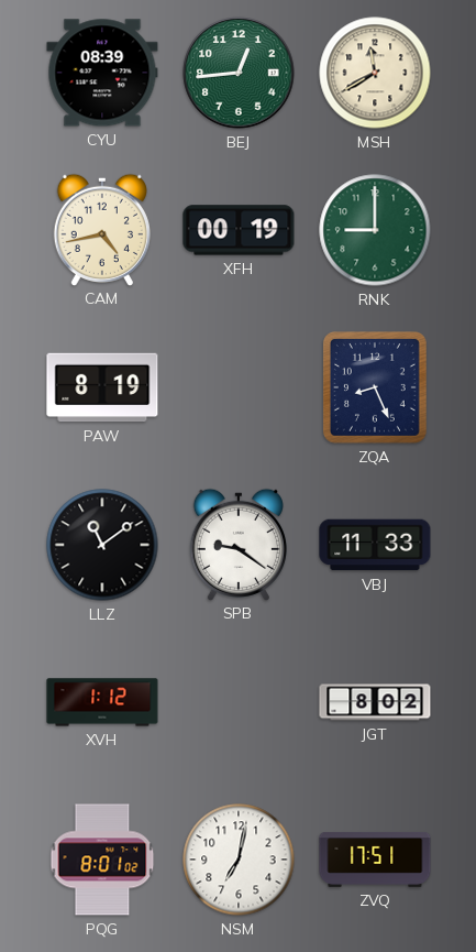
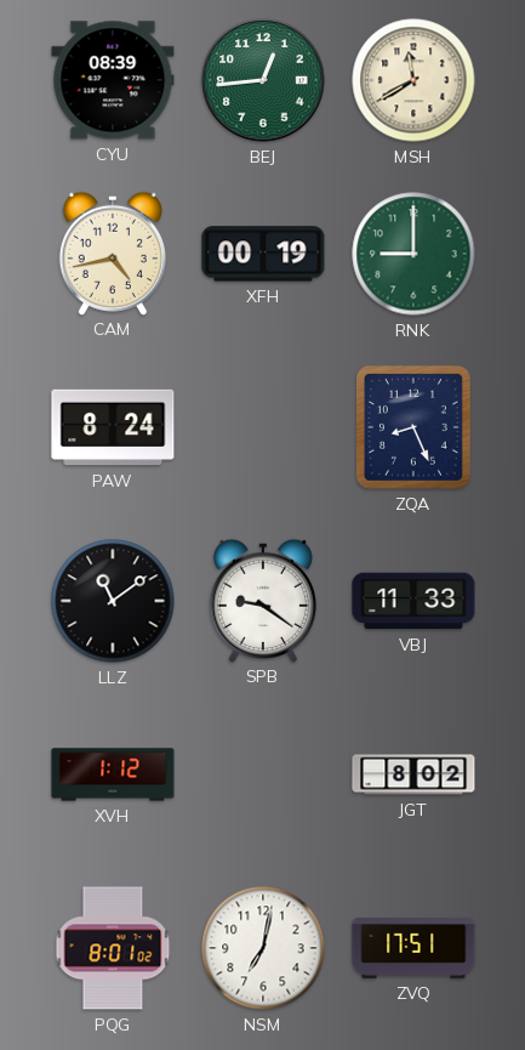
PAW: 8:19 -> 8:24
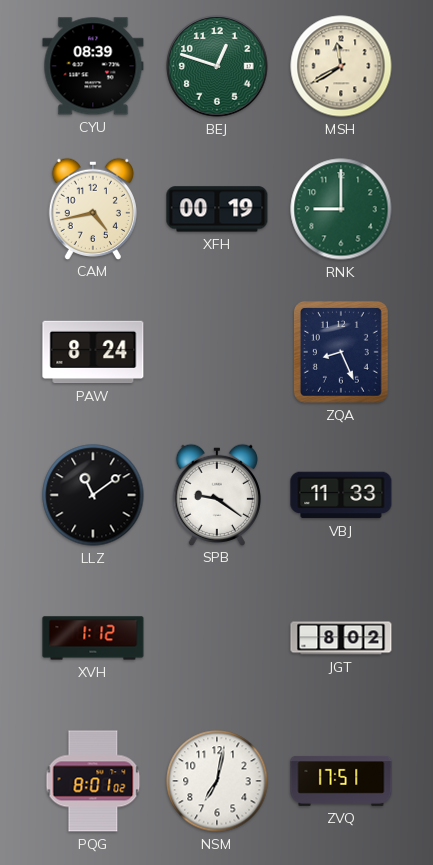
BEJ: 12:44 -> 12:48
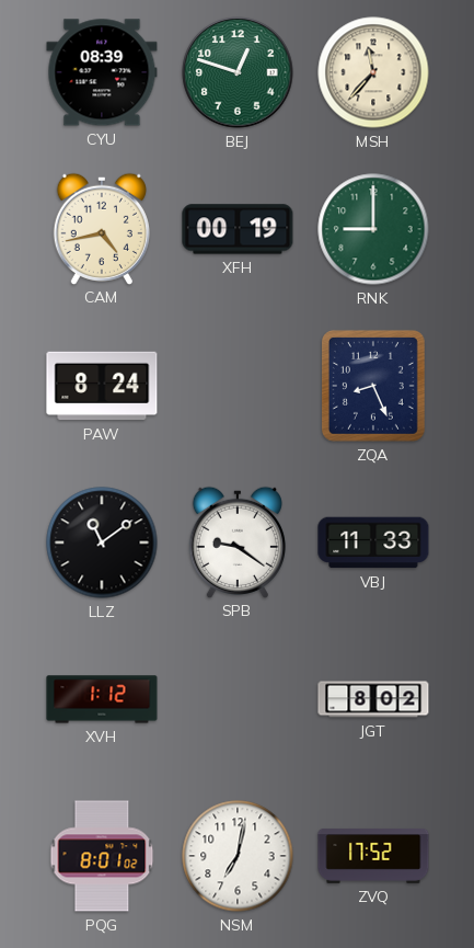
MSH: 11:40 -> 11:37
ZVQ: 17:51 -> 17:52
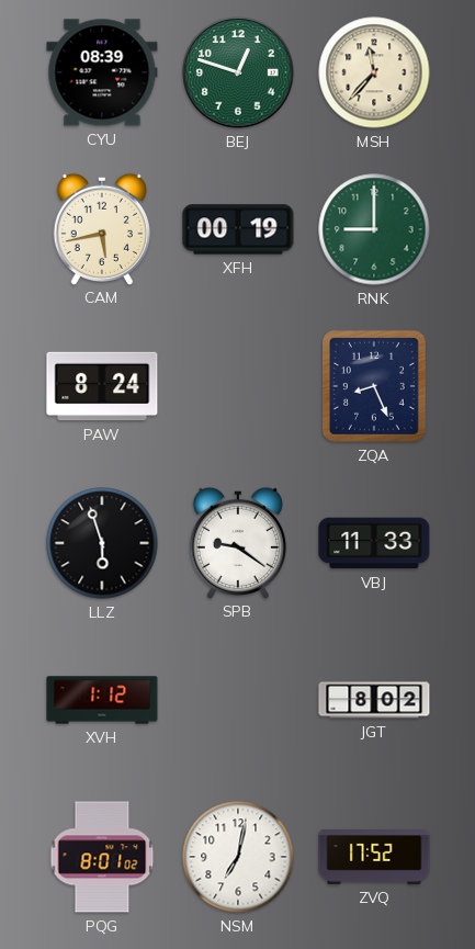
CAM: 4:43 -> 5:43
LLZ: 11:09 -> 5:57
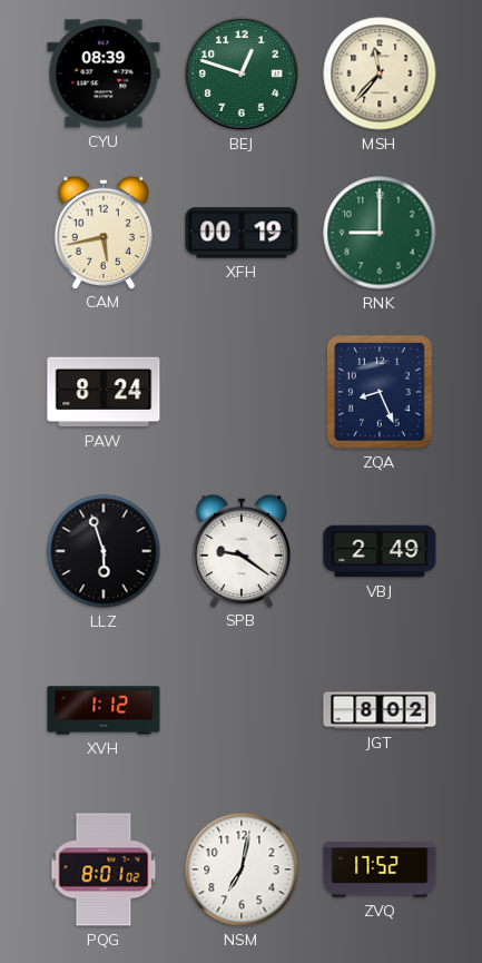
VBJ: 11:33 -> 2:49
